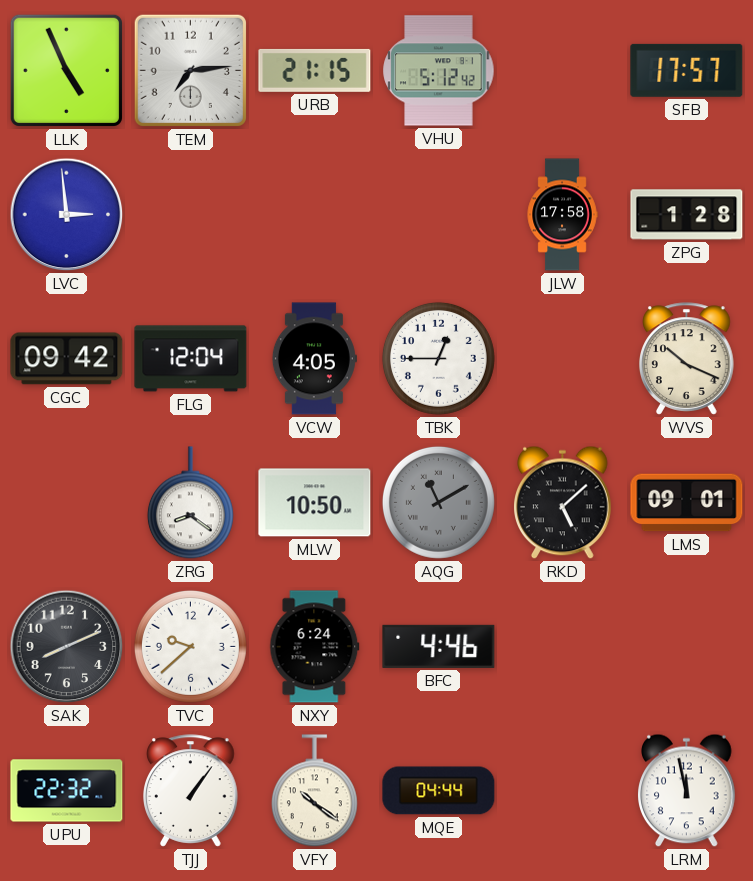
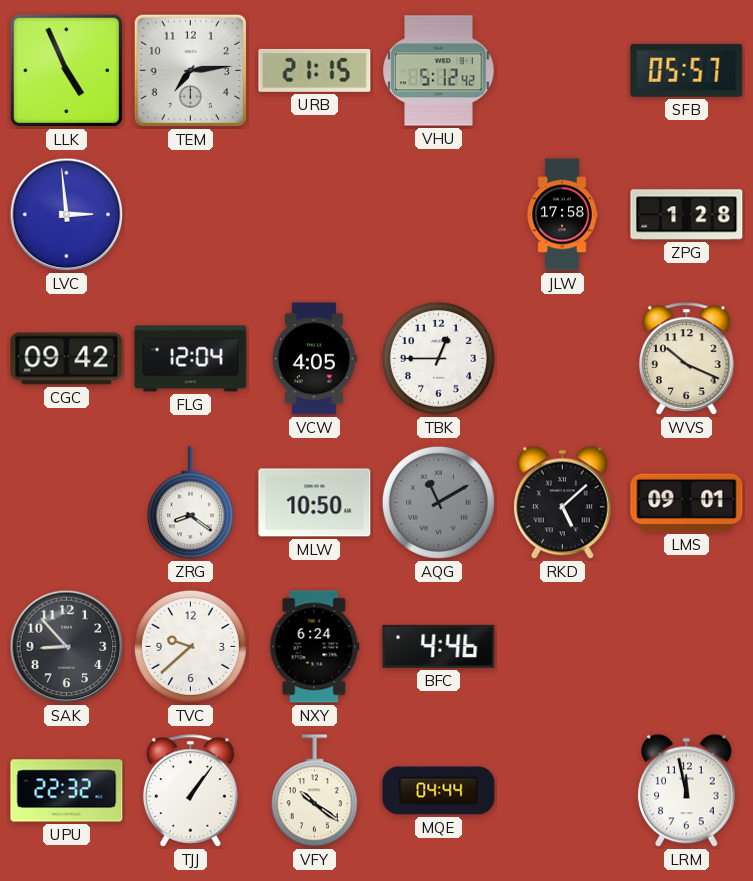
SFB: 17:57 -> 05:57
SAK: 8:11 -> 8:53
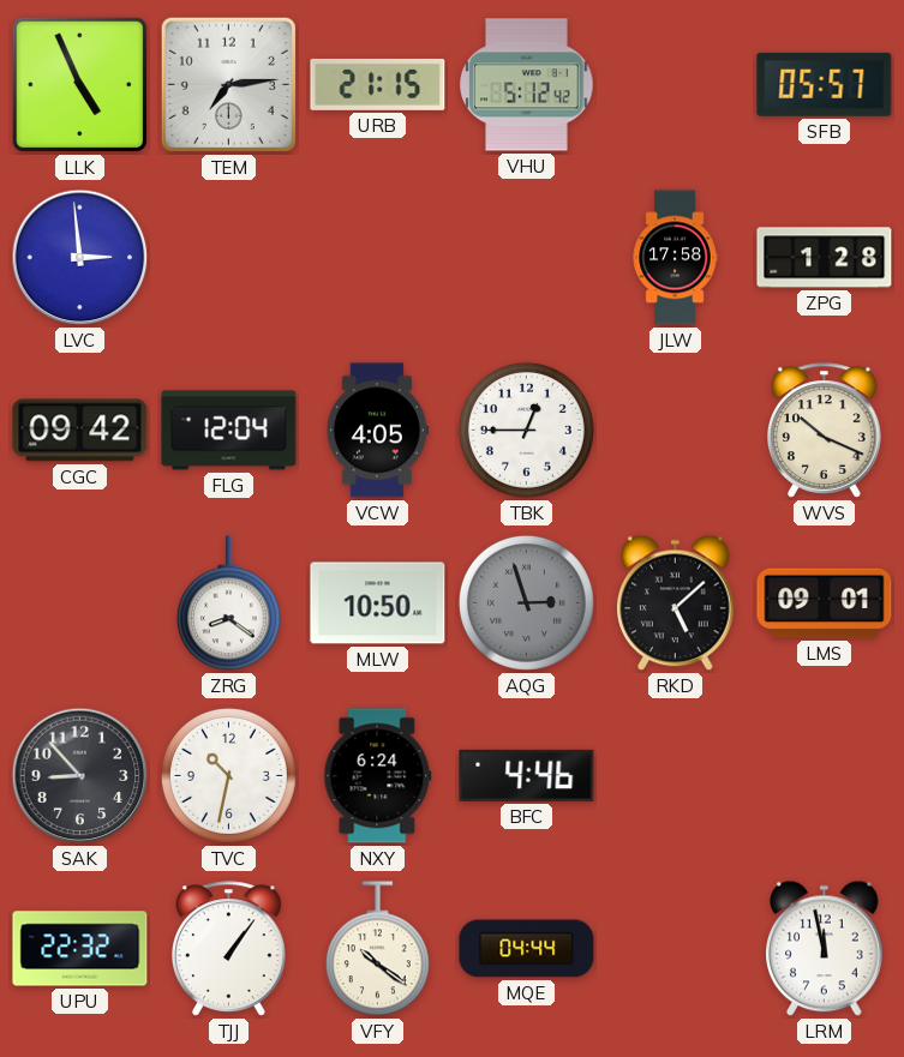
AQG: 11:10 -> 2:57
TVC: 9:38 -> 10:32
